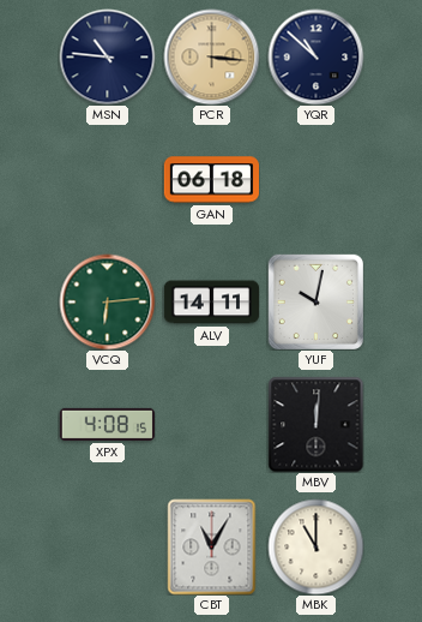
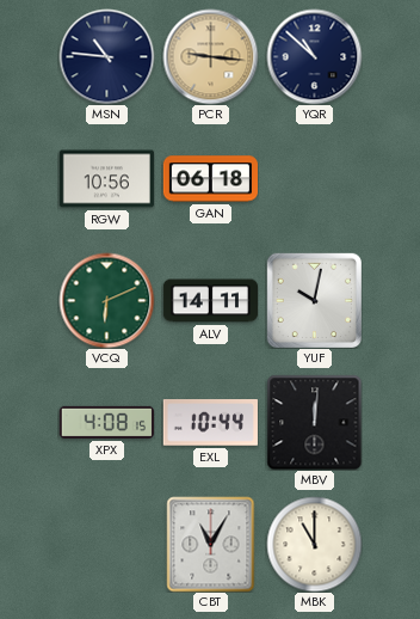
PCR: 3:16 -> 9:16
RGW: none -> 10:56
VCQ: 6:14 -> 6:11
EXL: none -> 10:44
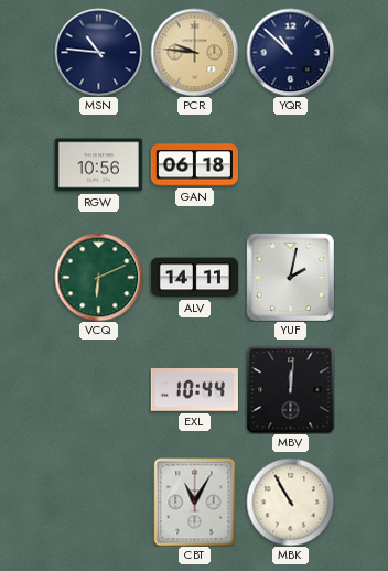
PCR: 9:16 -> 9:46
YUF: 10:02 -> 2:02
XPX: 4:08 -> none
MBK: 11:00 -> 10:55
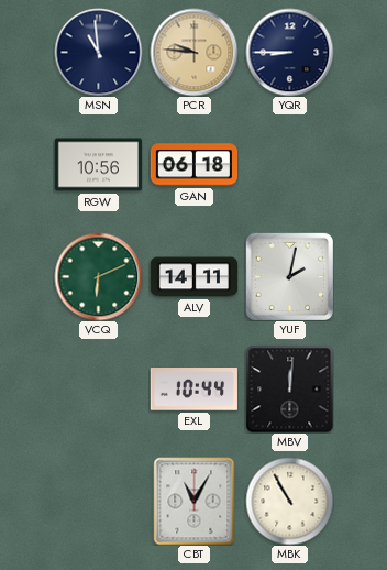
MSN: 10:46 -> 10:59
YQR: 10:52 -> 8:45
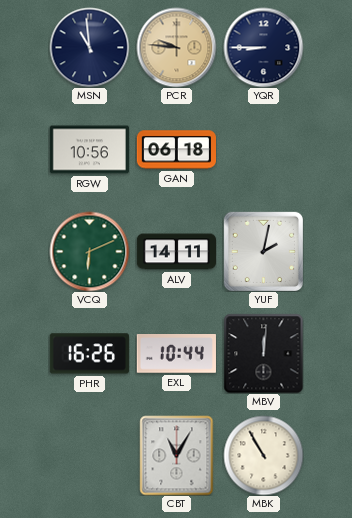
PHR: none -> 16:26
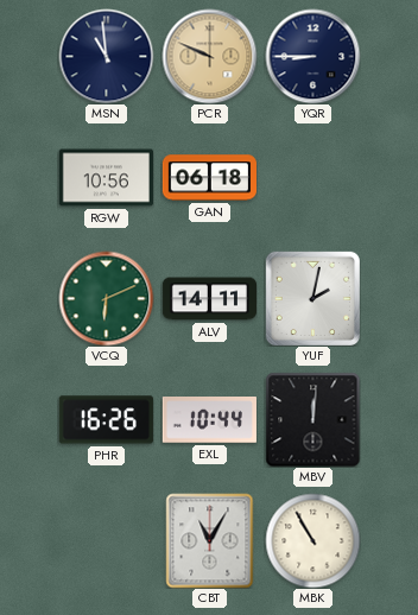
PCR: 9:46 -> 9:49
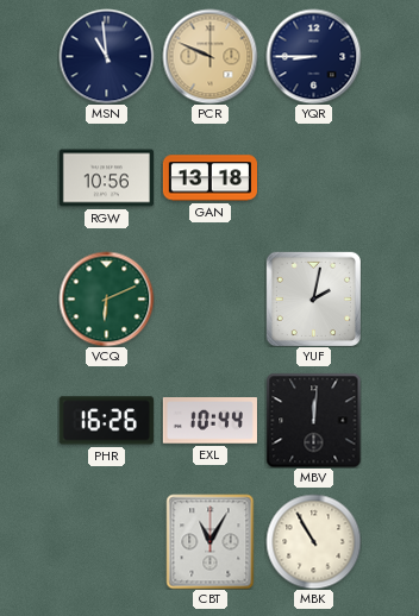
GAN: 06:18 -> 13:18
ALV: 14:11 -> none
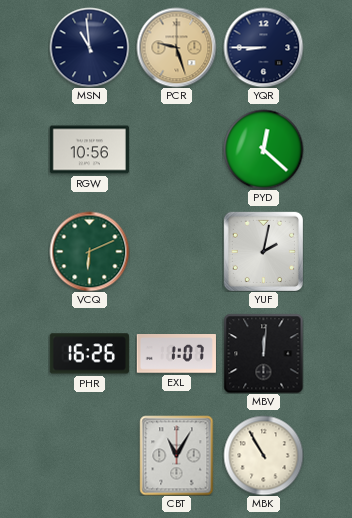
PCR: 9:49 -> 9:27
GAN: 13:18 -> none
PYD: none -> 12:22
EXL: 10:44 -> 1:07
